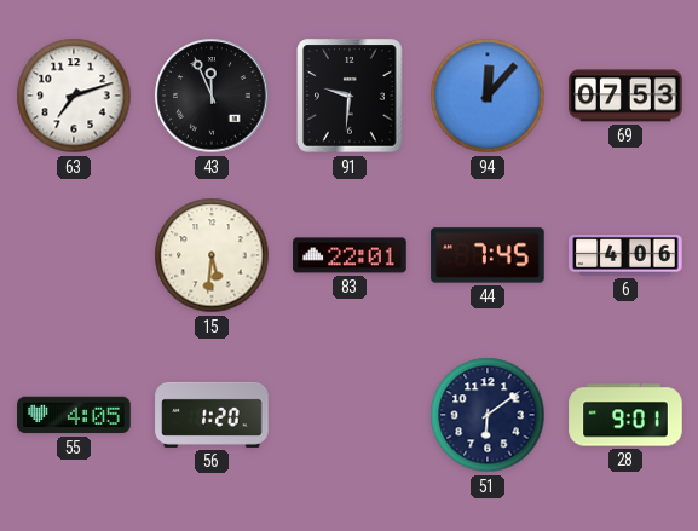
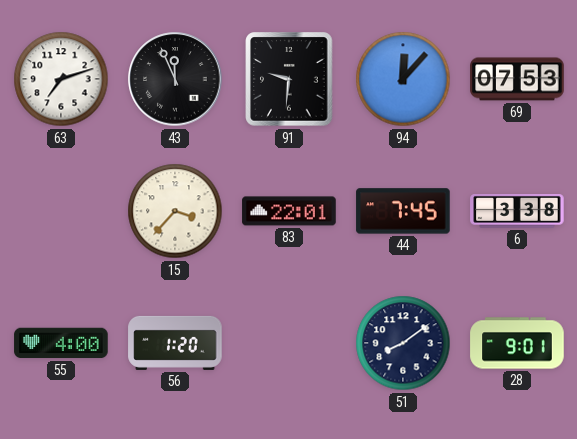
15: 5:31 -> 3:37
6: 4:06 -> 3:38
55: 4:05 -> 4:00
51: 6:09 -> 8:09
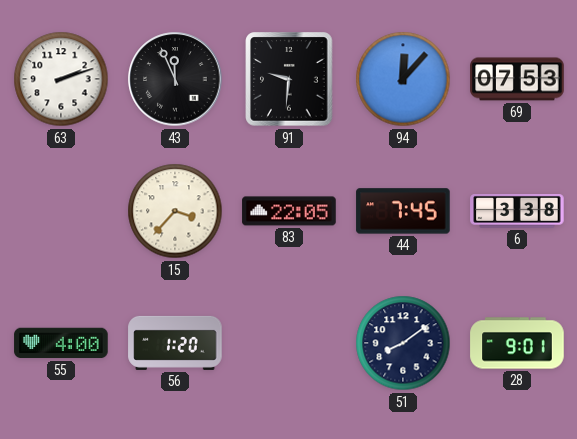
63: 7:12 -> 2:12
83: 22:01 -> 22:05
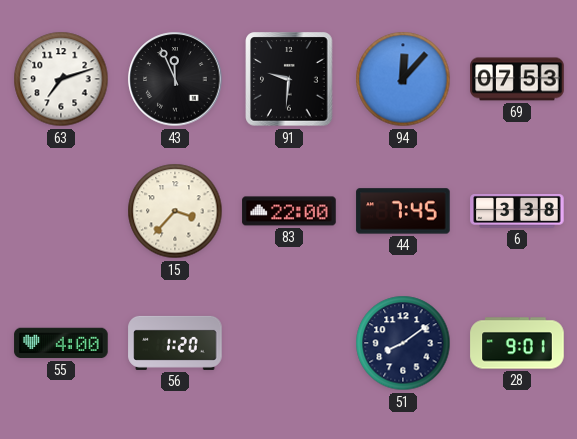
63: 2:12 -> 7:12
83: 22:05 -> 22:00
